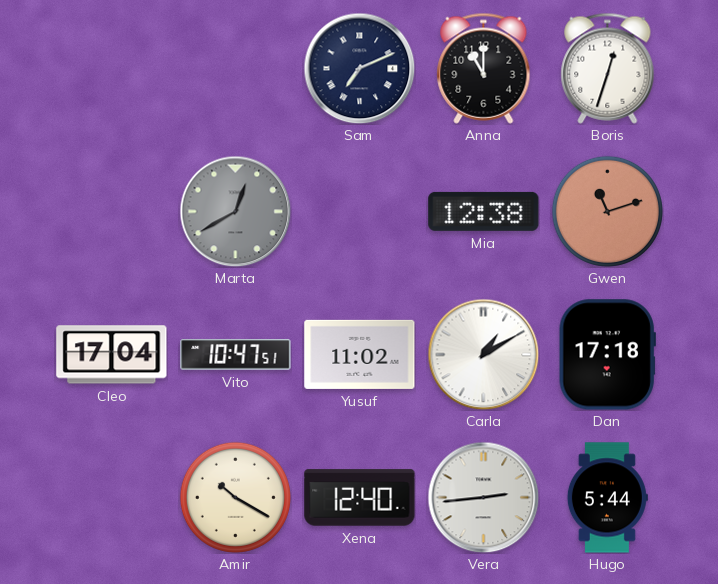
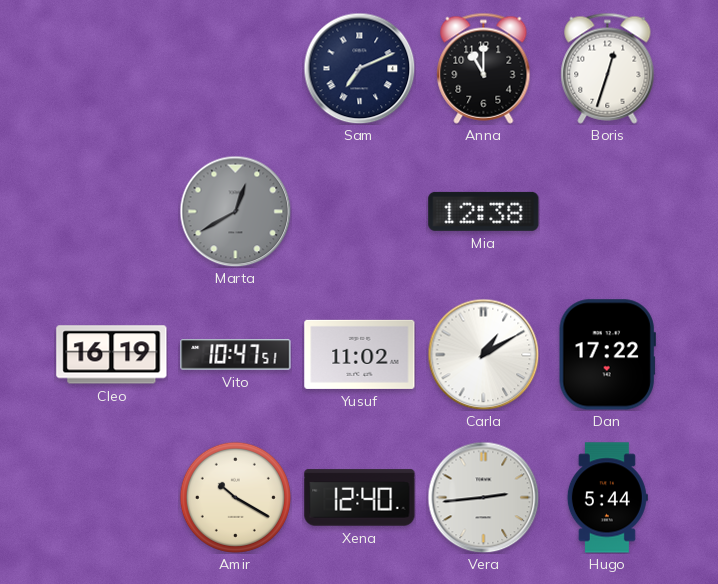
Gwen: 11:12 -> none
Cleo: 17:04 -> 16:19
Dan: 17:18 -> 17:22
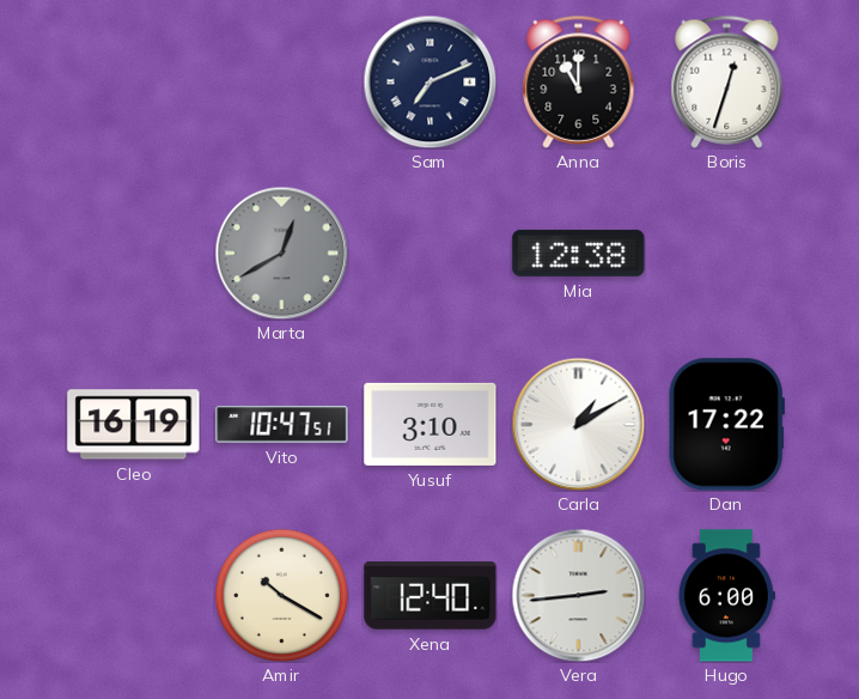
Yusuf: 11:02 -> 3:10
Hugo: 5:44 -> 6:00
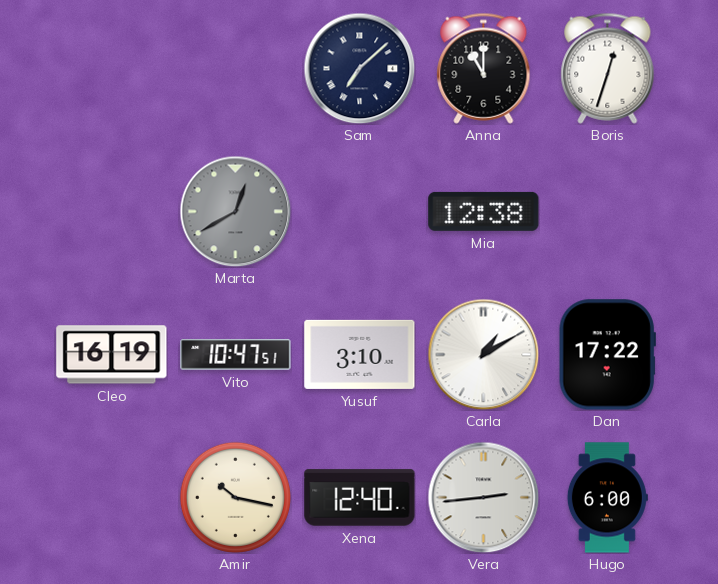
Sam: 7:11 -> 7:08
Amir: 10:20 -> 10:17
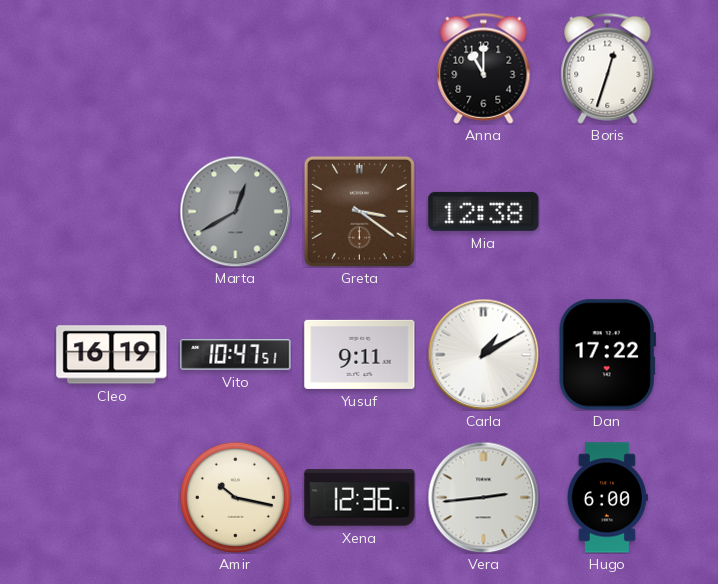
Sam: 7:08 -> none
Greta: none -> 3:21
Yusuf: 3:10 -> 9:11
Xena: 12:40 -> 12:36
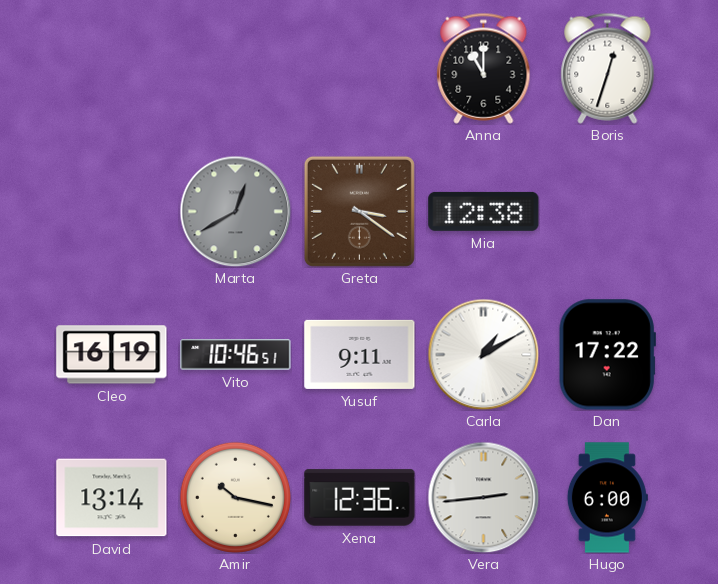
Vito: 10:47 -> 10:46
David: none -> 13:14
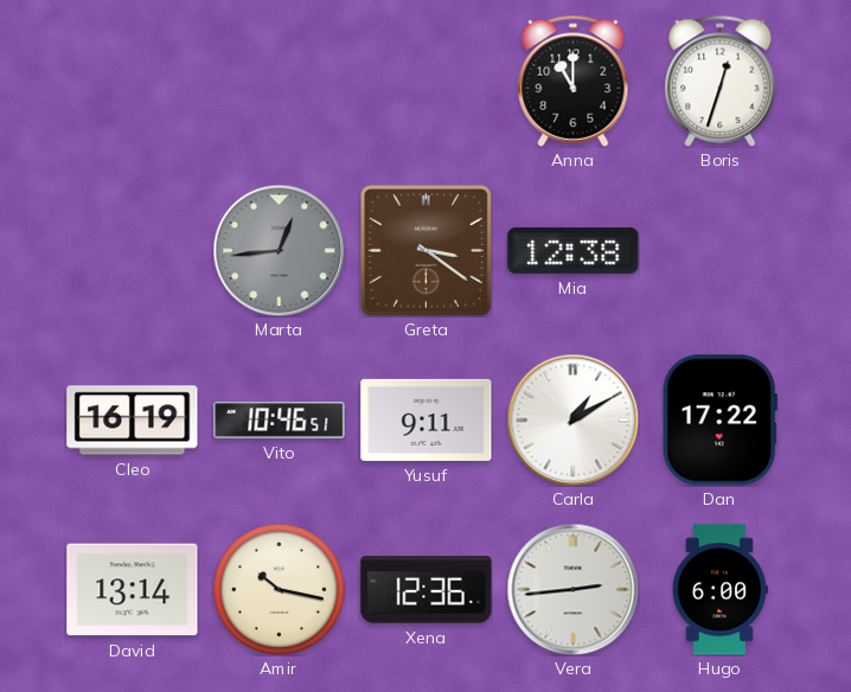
Marta: 12:40 -> 12:44
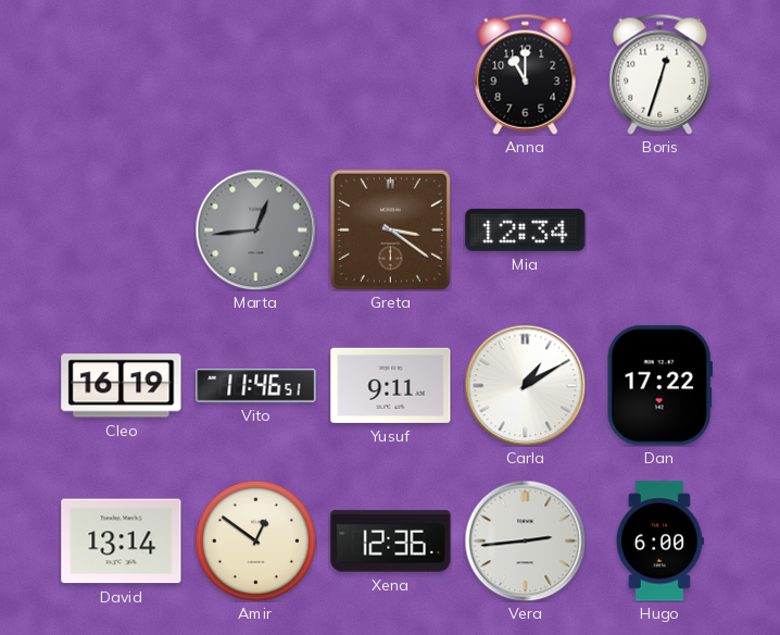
Mia: 12:38 -> 12:34
Vito: 10:46 -> 11:46
Amir: 10:17 -> 12:51
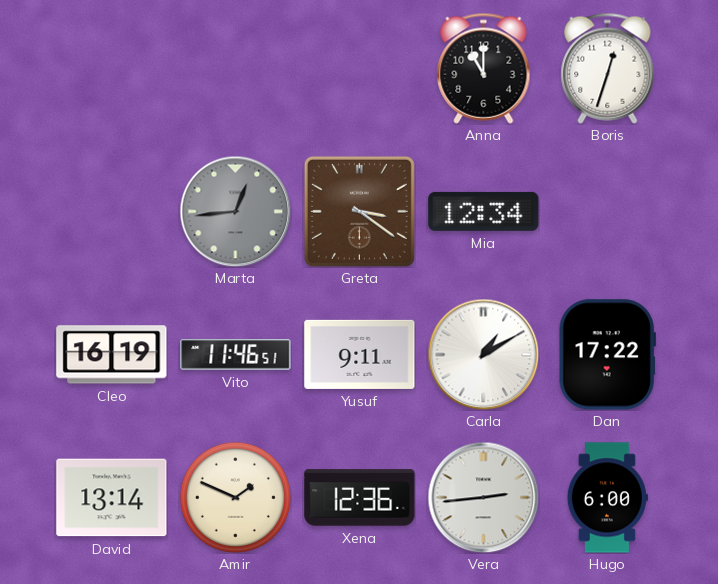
Amir: 12:51 -> 1:49
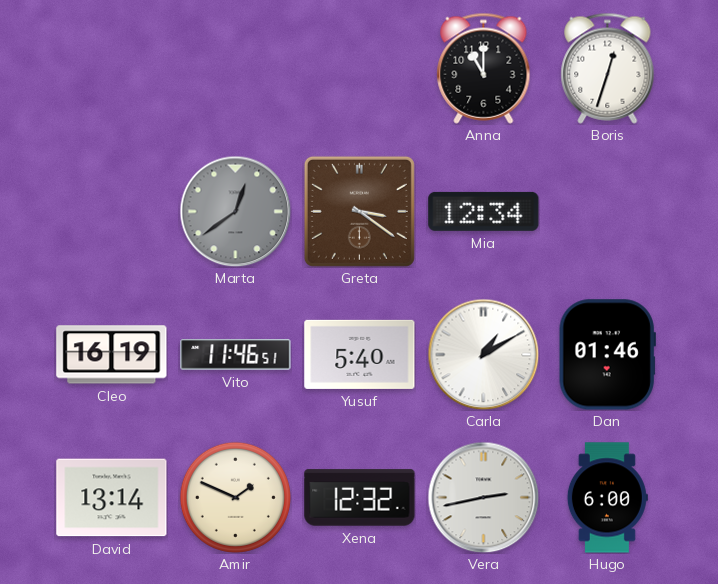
Marta: 12:44 -> 12:39
Yusuf: 9:11 -> 5:40
Dan: 17:22 -> 01:46
Xena: 12:36 -> 12:32
Vera: 2:44 -> 2:43
